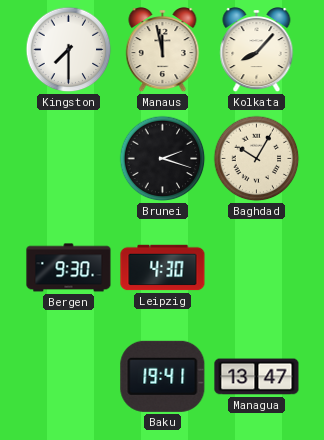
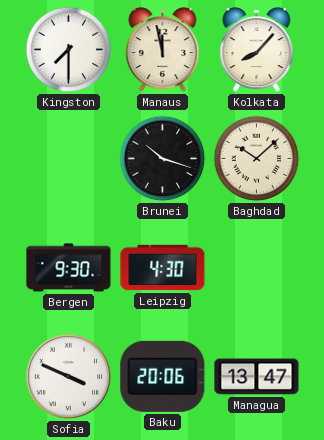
Brunei: 2:18 -> 10:18
Baghdad: 10:05 -> 10:08
Sofia: none -> 3:49
Baku: 19:41 -> 20:06
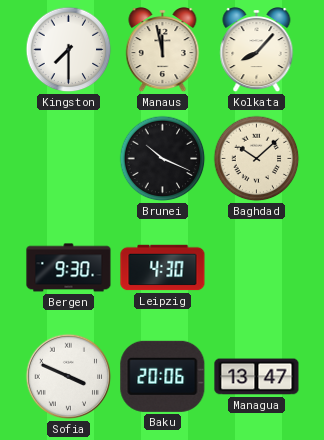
Brunei: 10:18 -> 10:19
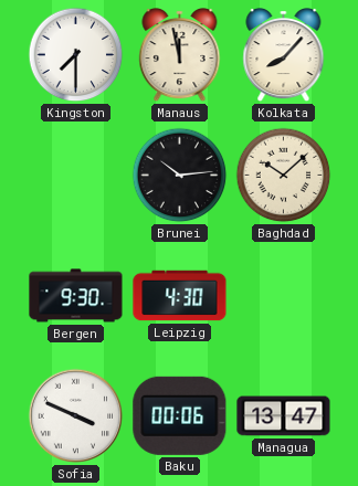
Brunei: 10:19 -> 10:14
Baku: 20:06 -> 00:06
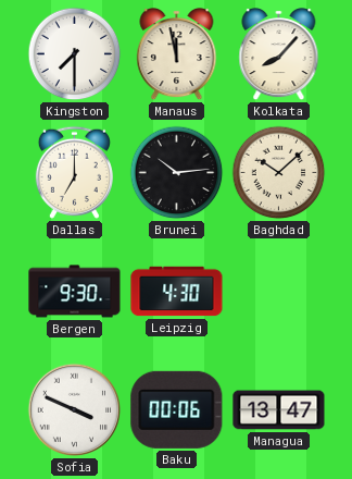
Dallas: none -> 7:00
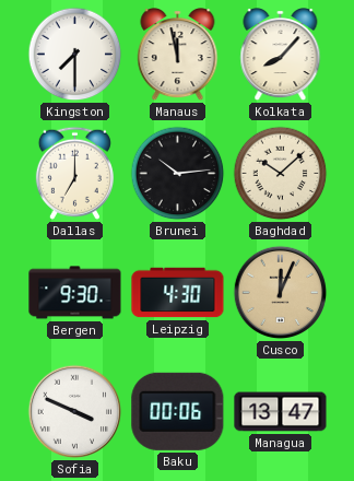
Cusco: none -> 12:04
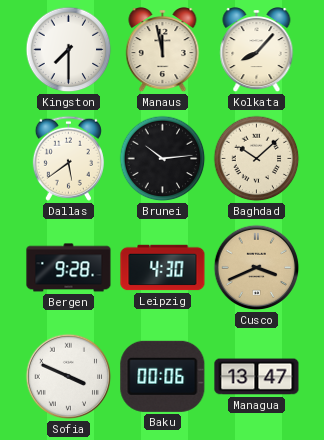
Dallas: 7:00 -> 5:39
Bergen: 9:30 -> 9:28
Cusco: 12:04 -> 3:41
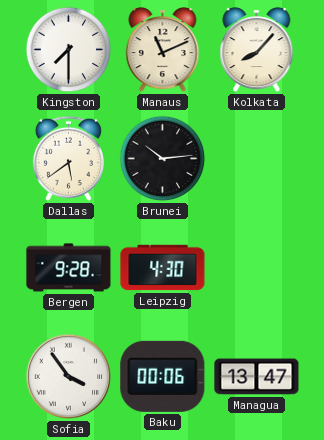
Manaus: 11:58 -> 11:11
Baghdad: 10:08 -> none
Cusco: 3:41 -> none
Sofia: 3:49 -> 3:54
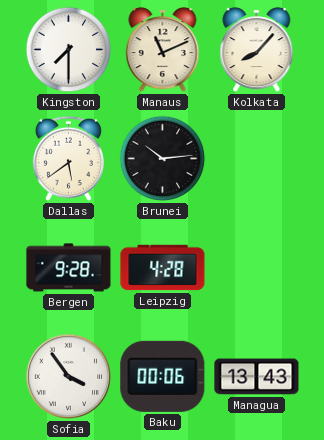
Leipzig: 4:30 -> 4:28
Managua: 13:47 -> 13:43
